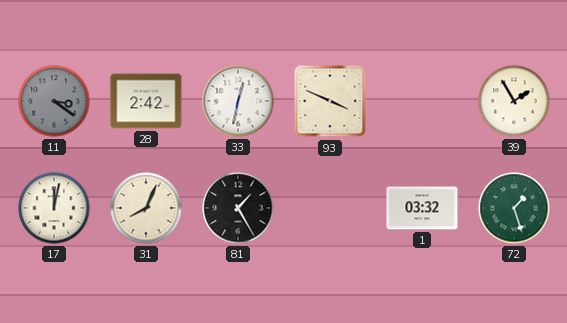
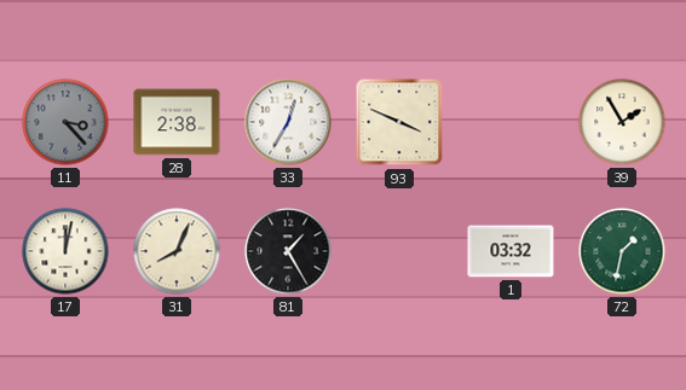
11: 3:21 -> 3:23
28: 2:42 -> 2:38
33: 12:32 -> 12:35
72: 1:27 -> 1:32
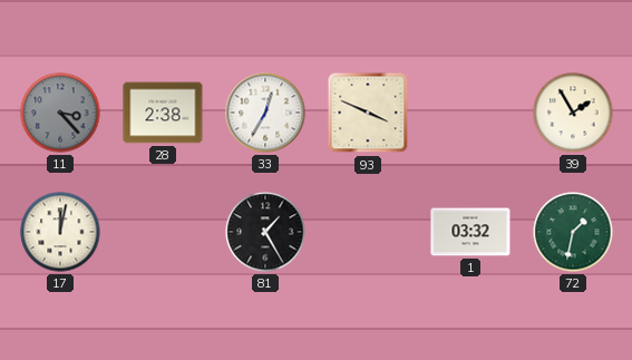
31: 8:04 -> none
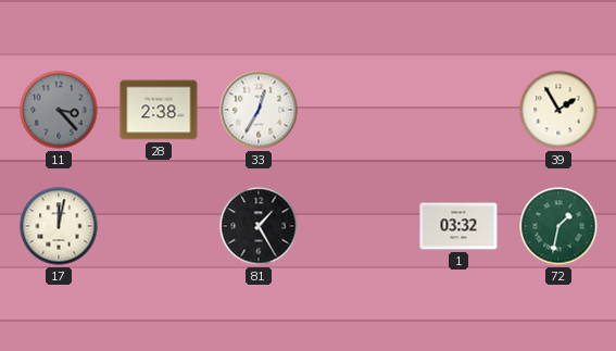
93: 3:49 -> none
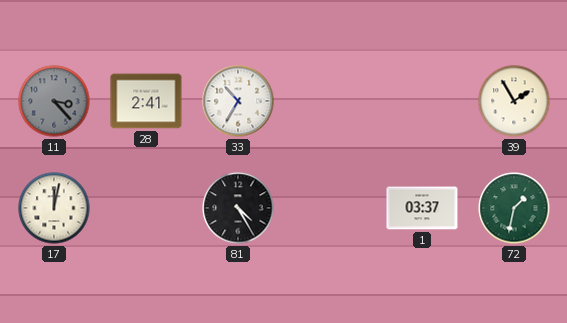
28: 2:38 -> 2:41
33: 12:35 -> 10:35
81: 1:25 -> 4:25
1: 03:32 -> 03:37
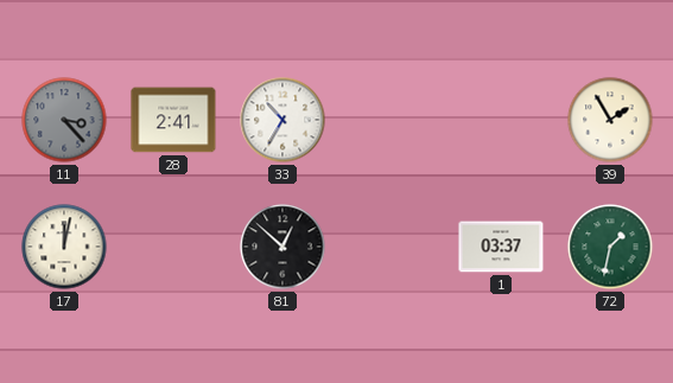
81: 4:25 -> 12:52
